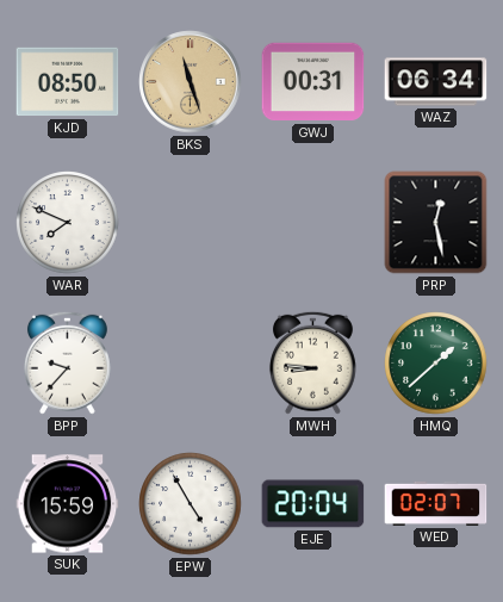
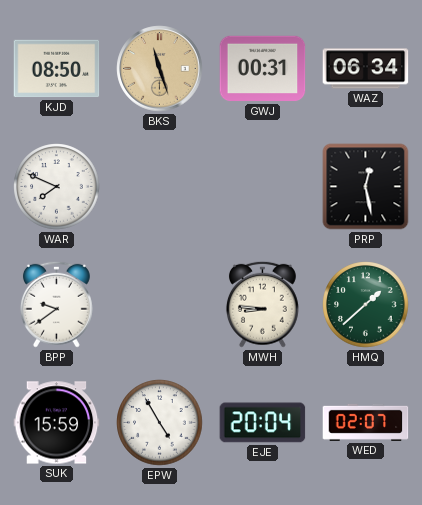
BPP: 9:37 -> 9:39
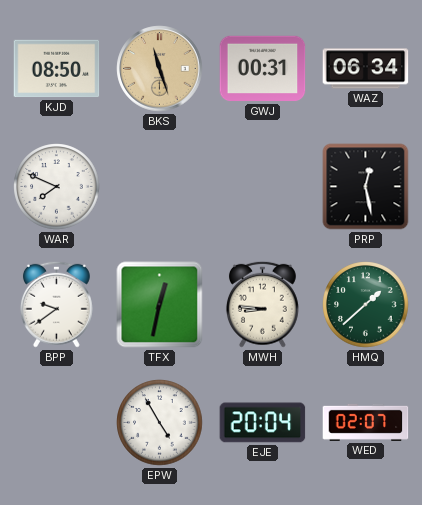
TFX: none -> 12:32
SUK: 15:59 -> none
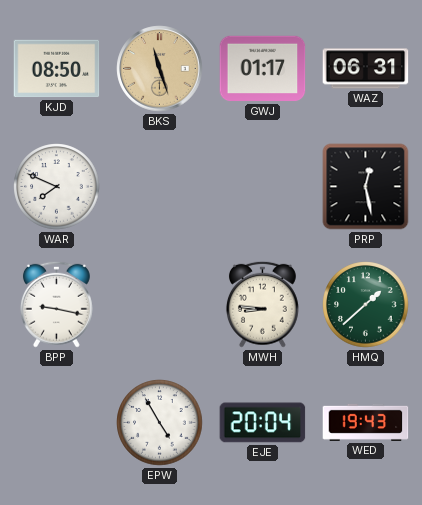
GWJ: 00:31 -> 01:17
WAZ: 06:34 -> 06:31
BPP: 9:39 -> 9:17
TFX: 12:32 -> none
WED: 02:07 -> 19:43
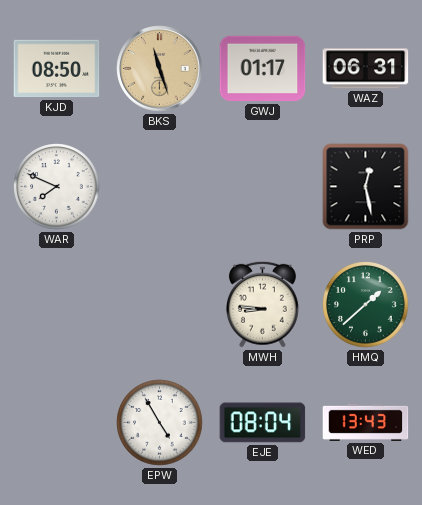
BPP: 9:17 -> none
EJE: 20:04 -> 08:04
WED: 19:43 -> 13:43
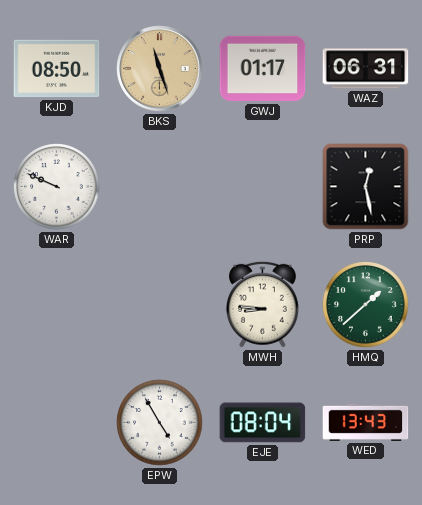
WAR: 7:49 -> 9:49
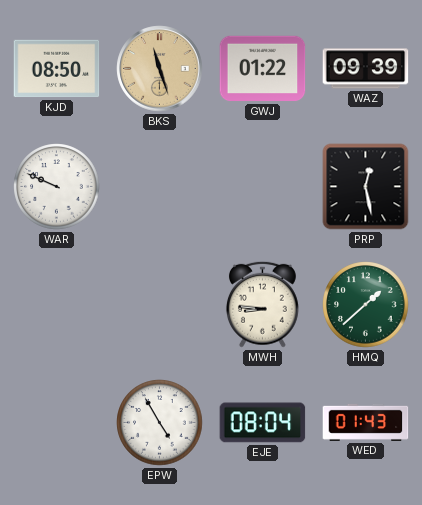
GWJ: 01:17 -> 01:22
WAZ: 06:31 -> 09:39
WED: 13:43 -> 01:43
